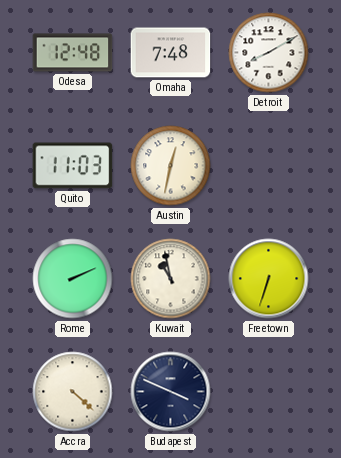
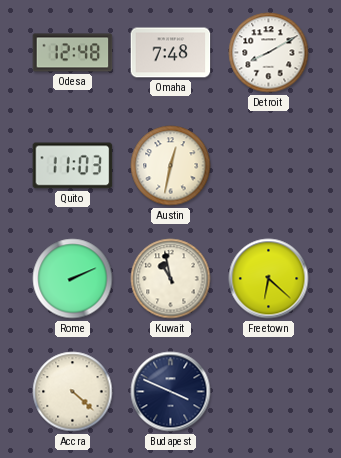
Freetown: 6:33 -> 6:22
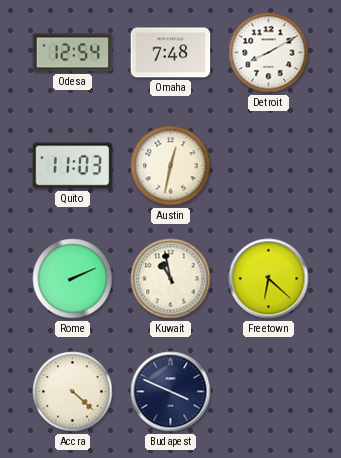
Odesa: 12:48 -> 12:54
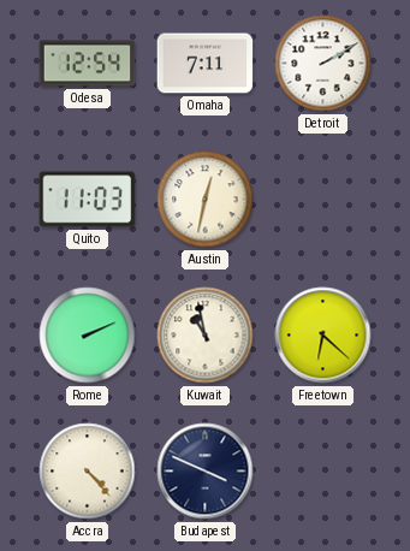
Omaha: 7:48 -> 7:11
Detroit: 8:10 -> 2:10
Accra: 4:22 -> 4:23
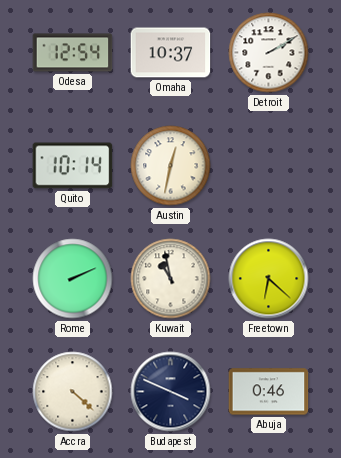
Omaha: 7:11 -> 10:37
Quito: 11:03 -> 10:14
Accra: 4:23 -> 4:22
Abuja: none -> 0:46
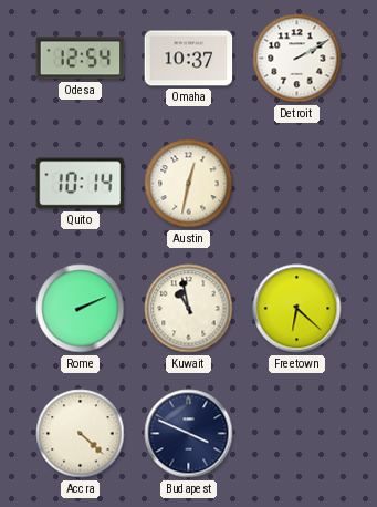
Abuja: 0:46 -> none
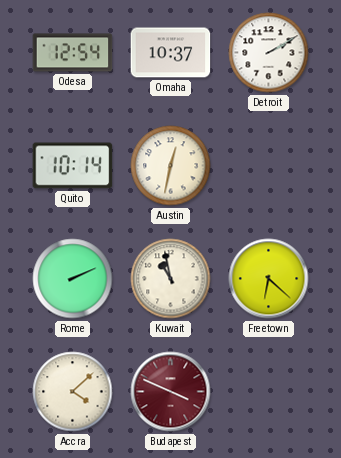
Accra: 4:22 -> 4:08
Budapest dial: navy -> burgundy
